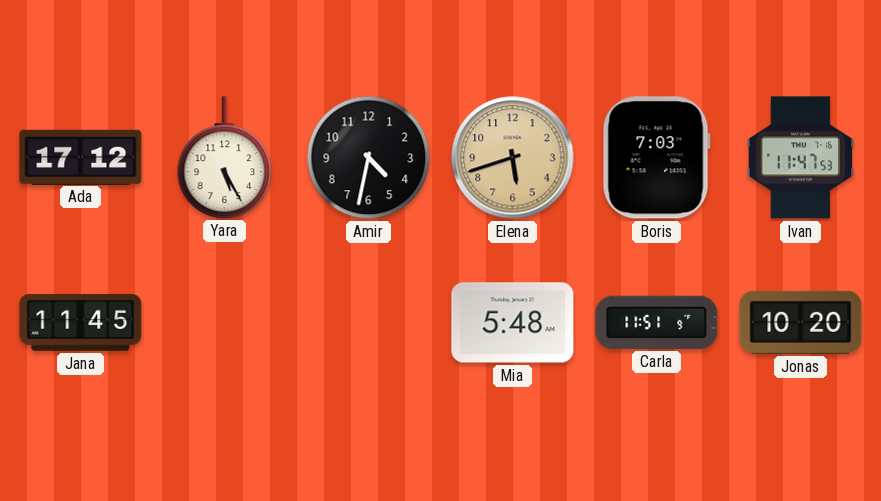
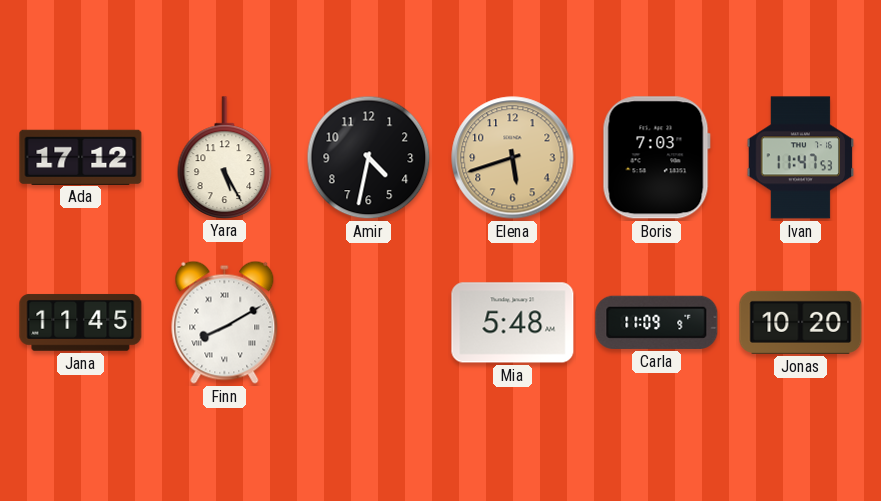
Finn: none -> 8:10
Carla: 11:51 -> 11:09
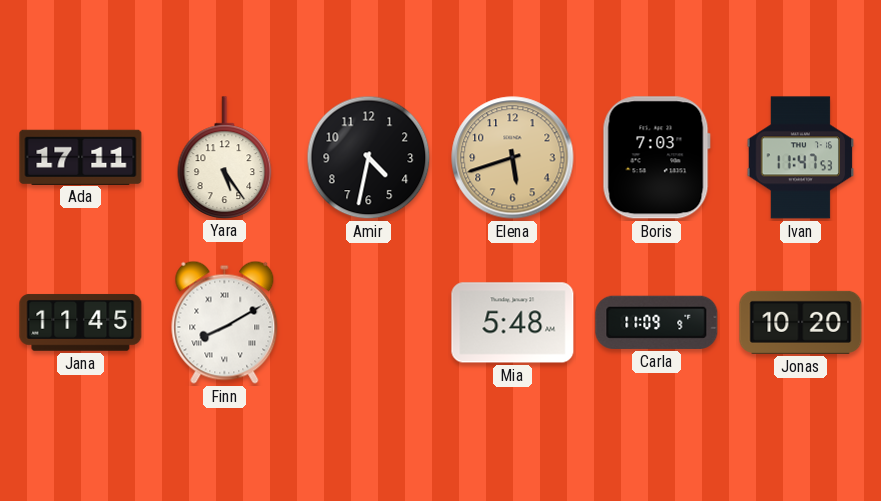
Ada: 17:12 -> 17:11
Yara: 5:25 -> 5:24
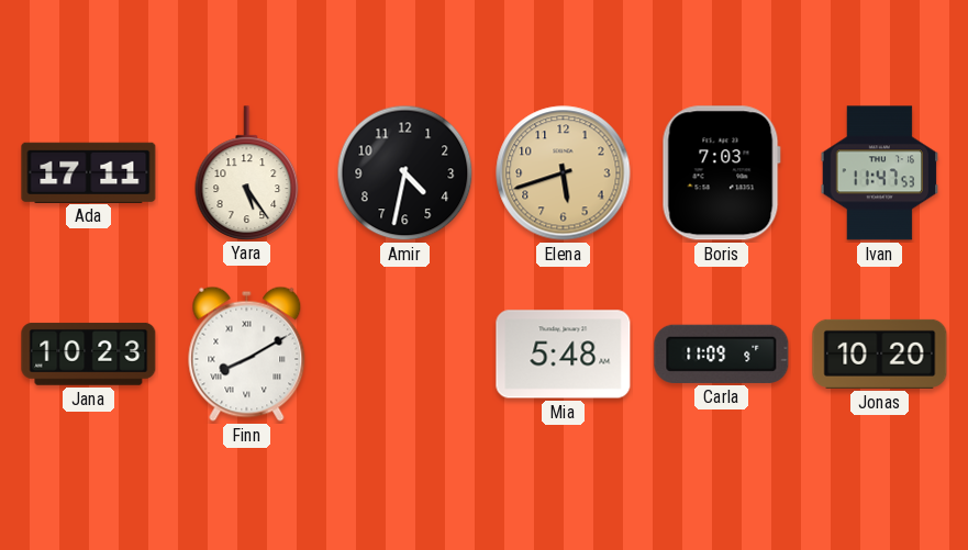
Jana: 11:45 -> 10:23
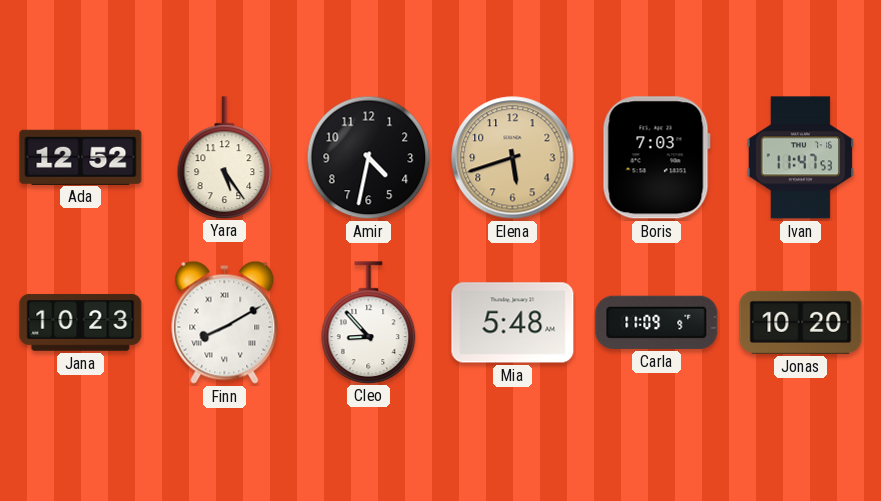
Ada: 17:11 -> 12:52
Cleo: none -> 8:53
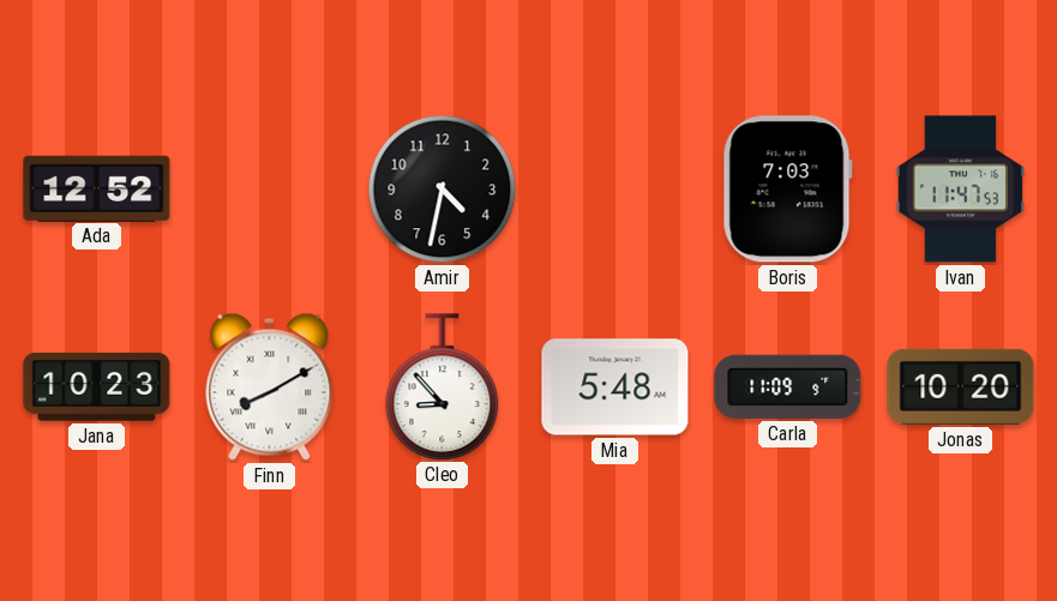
Yara: 5:24 -> none
Elena: 5:42 -> none
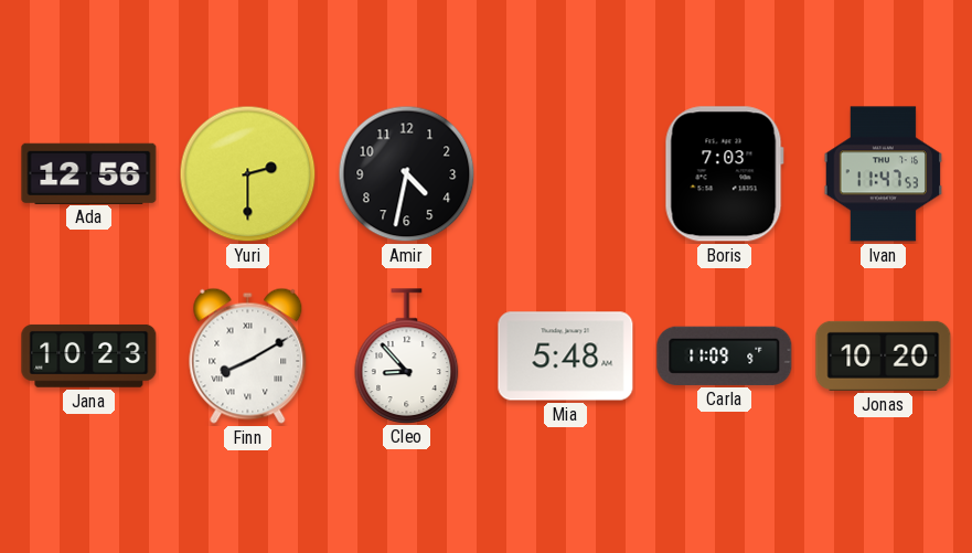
Ada: 12:52 -> 12:56
Yuri: none -> 2:30
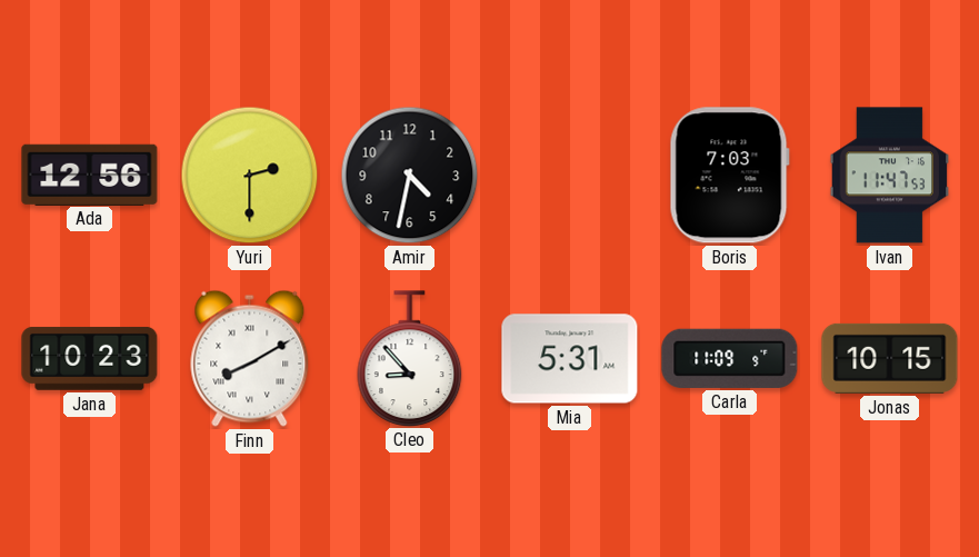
Mia: 5:48 -> 5:31
Jonas: 10:20 -> 10:15
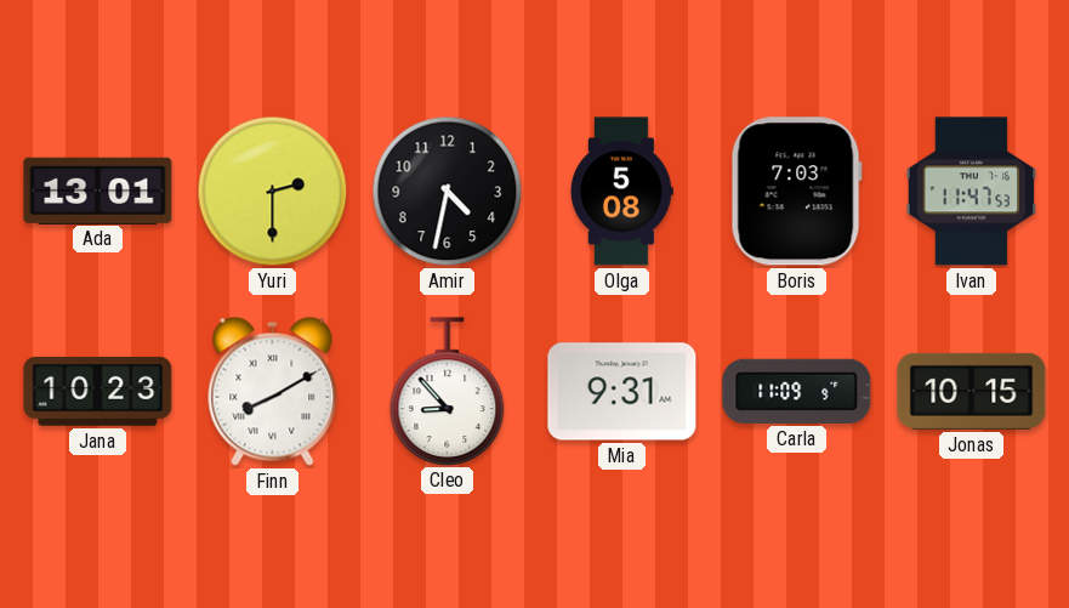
Ada: 12:56 -> 13:01
Olga: none -> 5:08
Mia: 5:31 -> 9:31
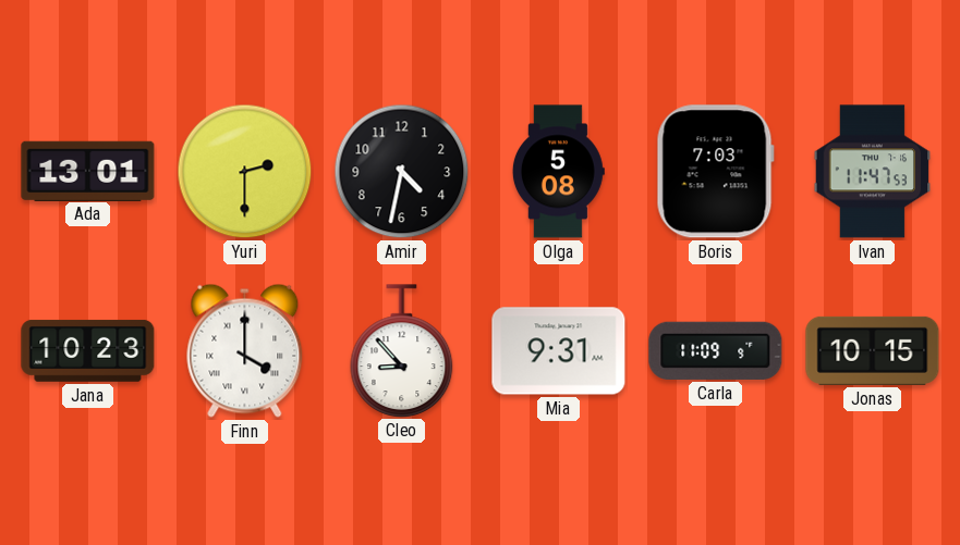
Finn: 8:10 -> 4:00
